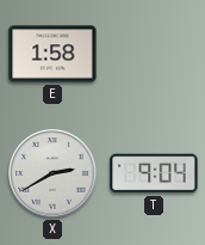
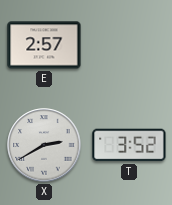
E: 1:58 -> 2:57
T: 9:04 -> 3:52
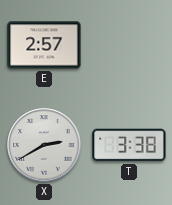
T: 3:52 -> 3:38
